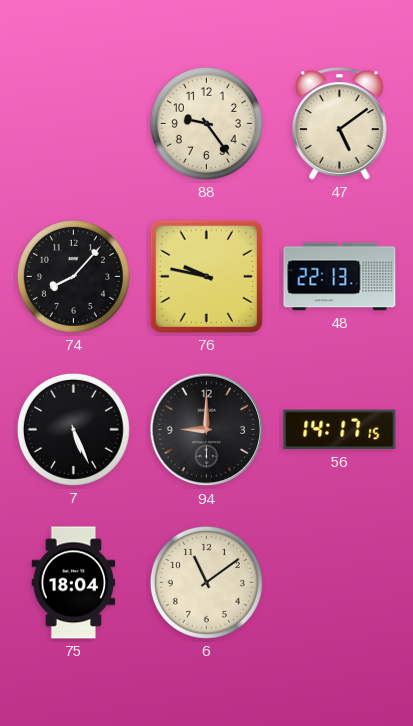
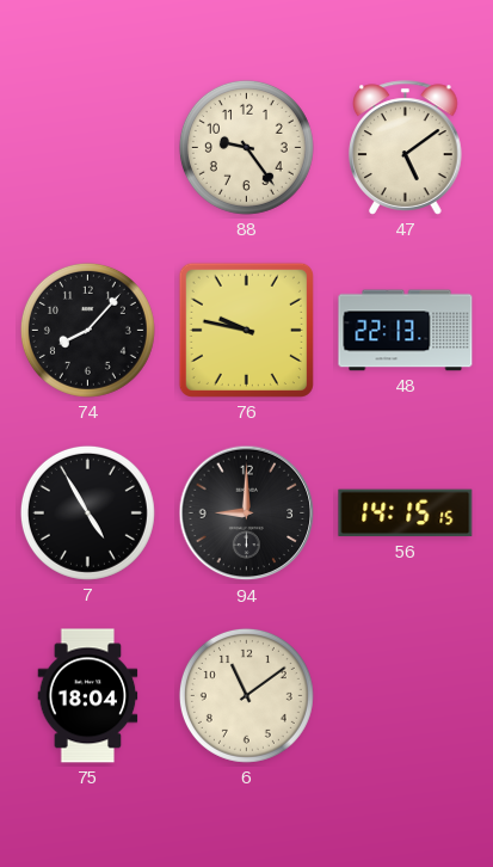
7: 5:26 -> 4:55
56: 14:17 -> 14:15
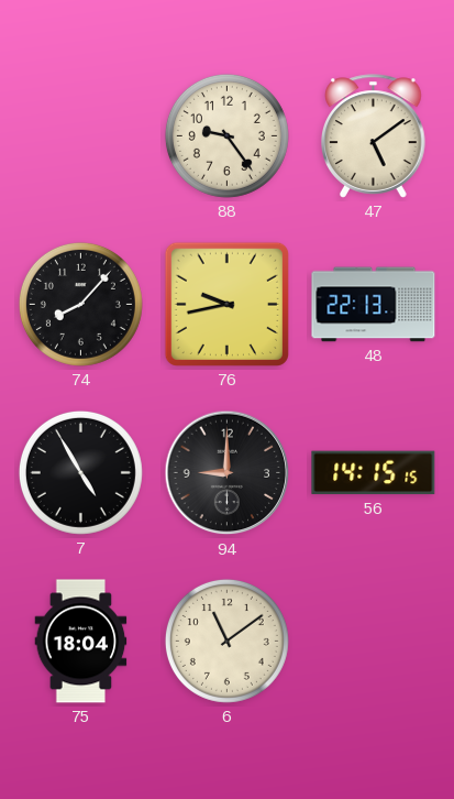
76: 9:47 -> 9:43
